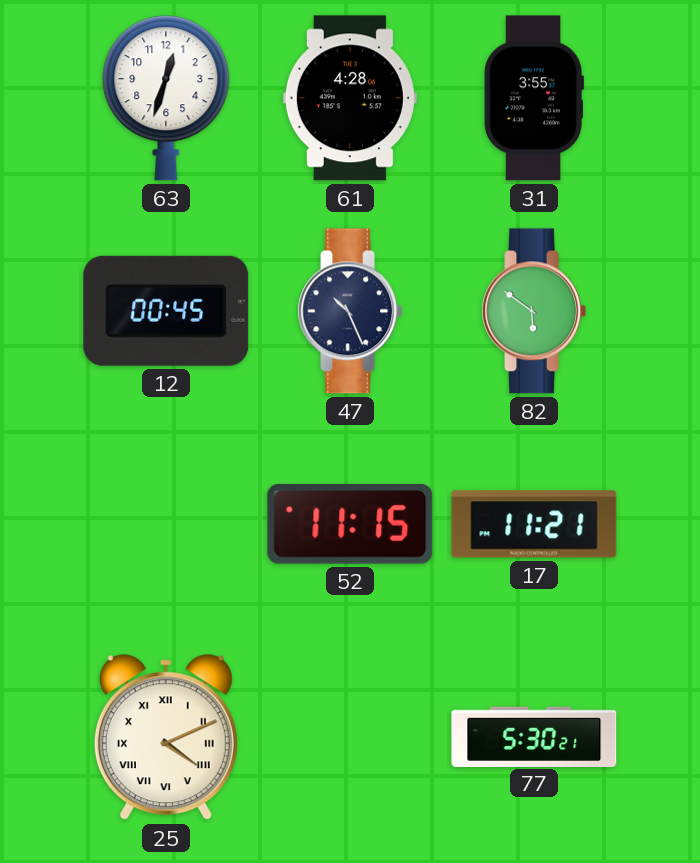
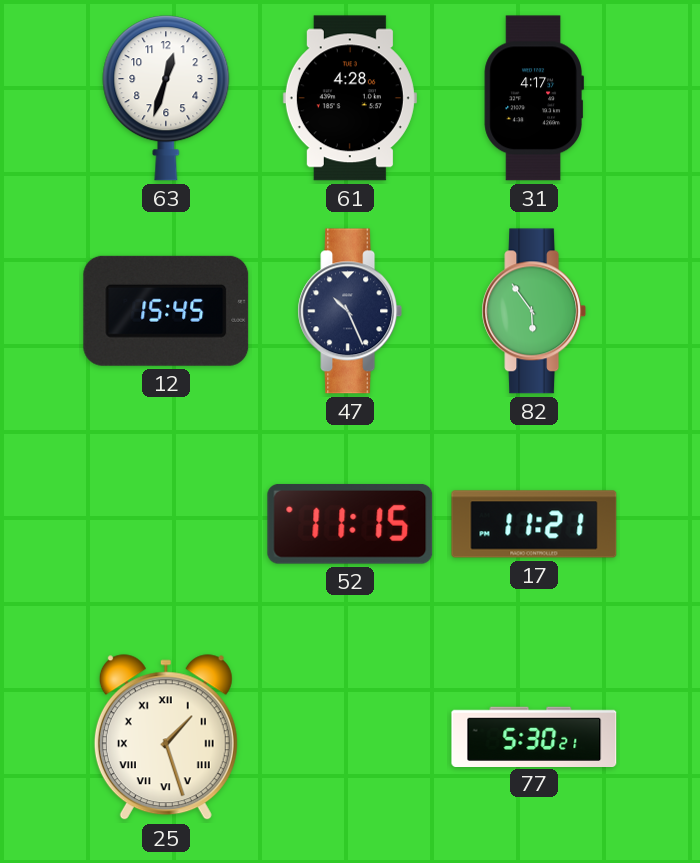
31: 3:55 -> 4:17
12: 00:45 -> 15:45
82: 5:51 -> 5:54
25: 4:11 -> 1:27
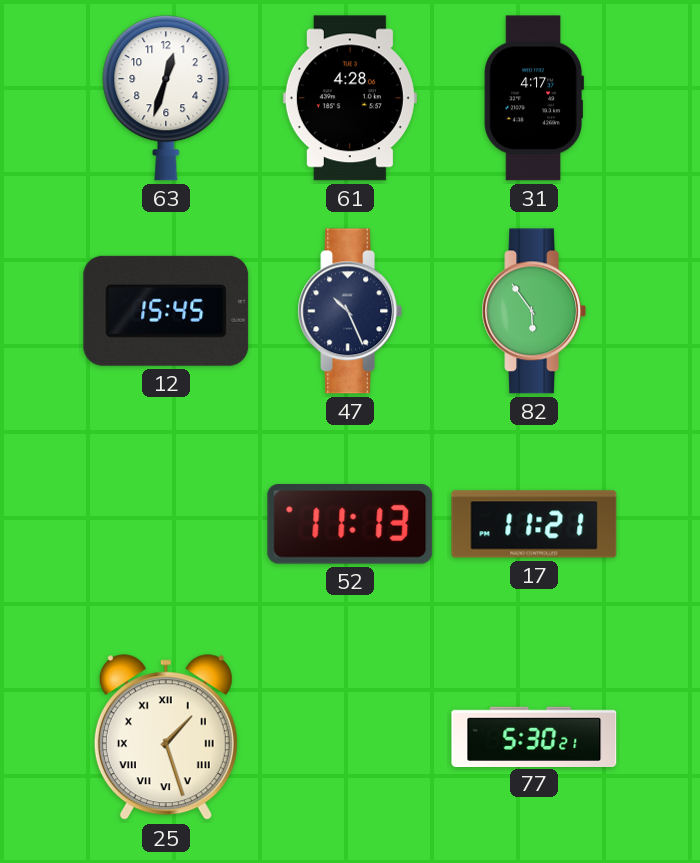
52: 11:15 -> 11:13
